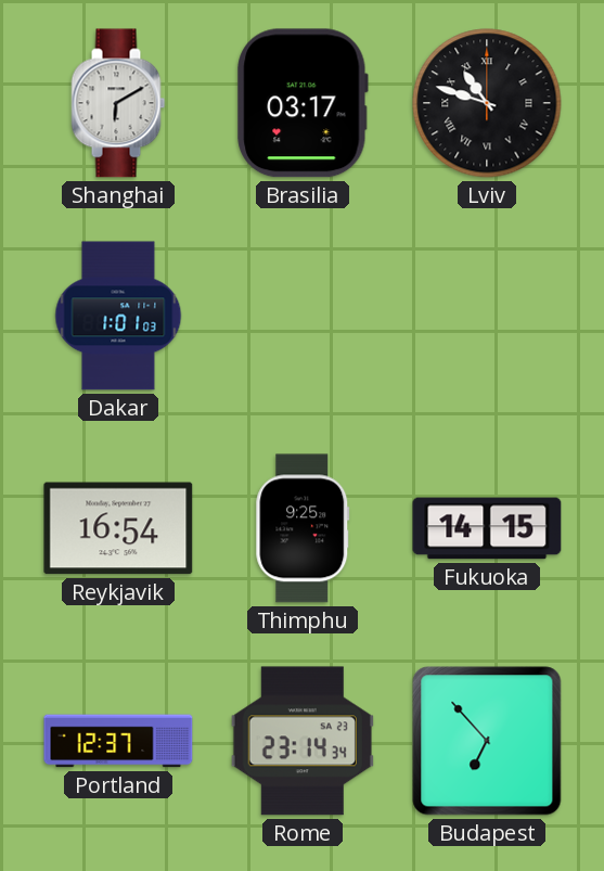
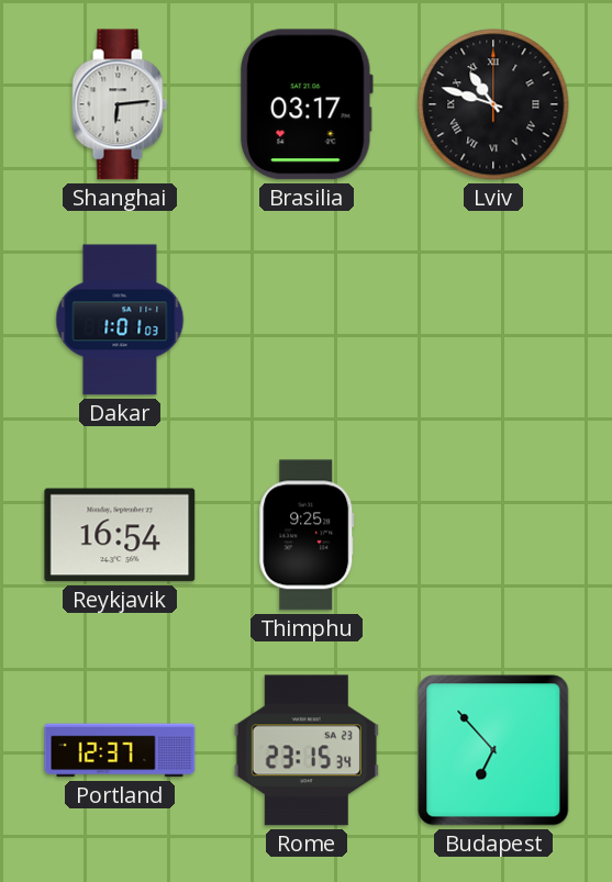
Shanghai: 6:10 -> 6:14
Fukuoka: 14:15 -> none
Rome: 23:14 -> 23:15
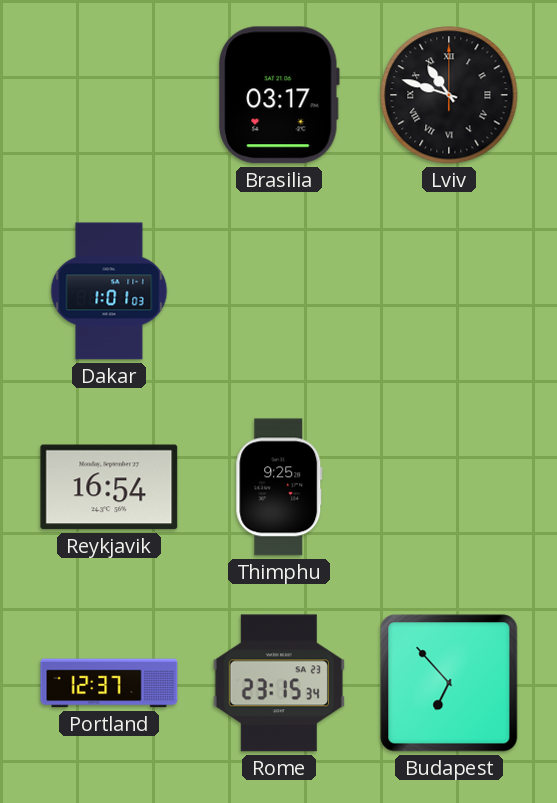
Shanghai: 6:14 -> none
